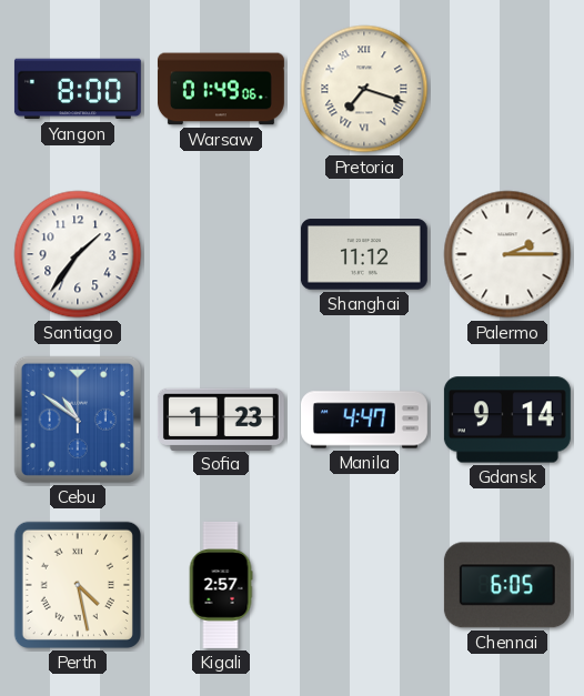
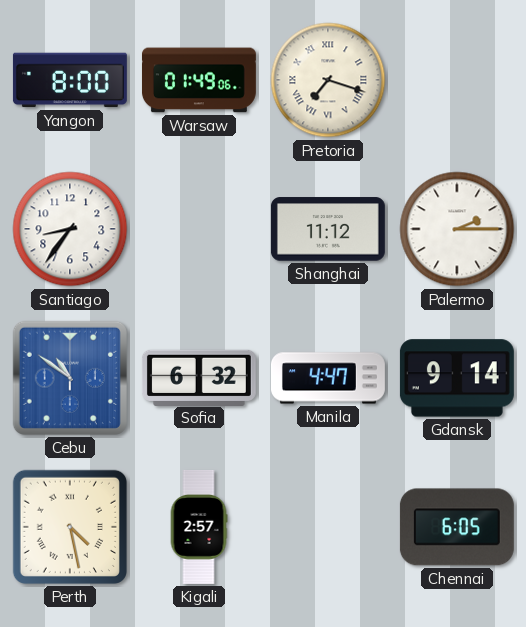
Santiago: 1:36 -> 8:36
Sofia: 1:23 -> 6:32
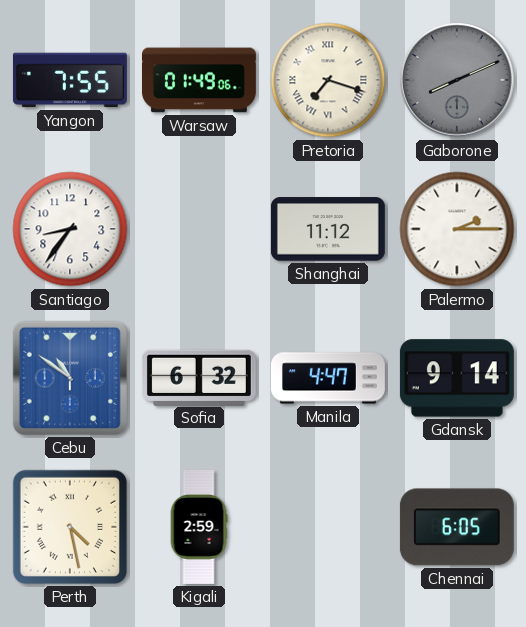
Yangon: 8:00 -> 7:55
Gaborone: none -> 8:11
Kigali: 2:57 -> 2:59
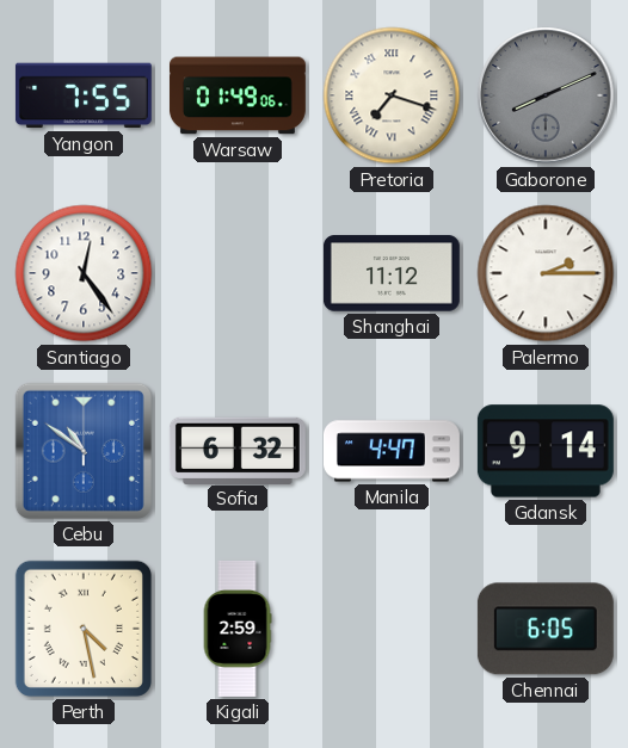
Santiago: 8:36 -> 12:24
